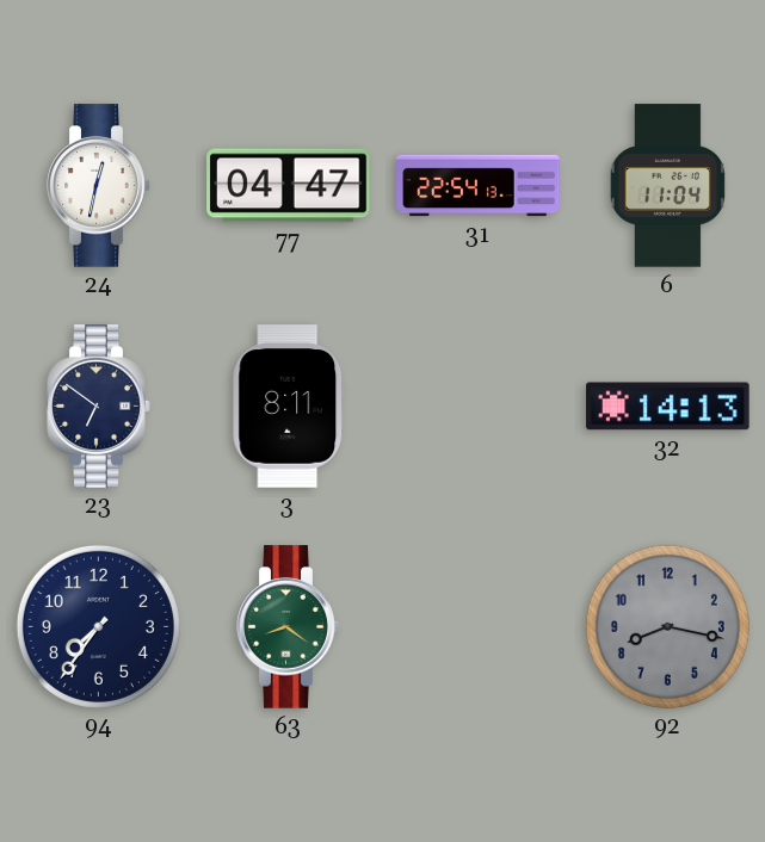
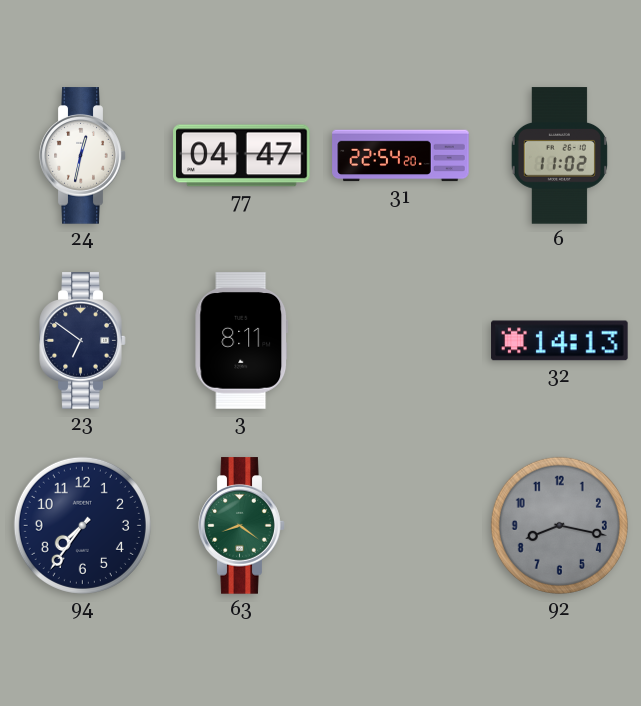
31: 22:54:13 -> 22:54:20
6: 11:04 -> 11:02
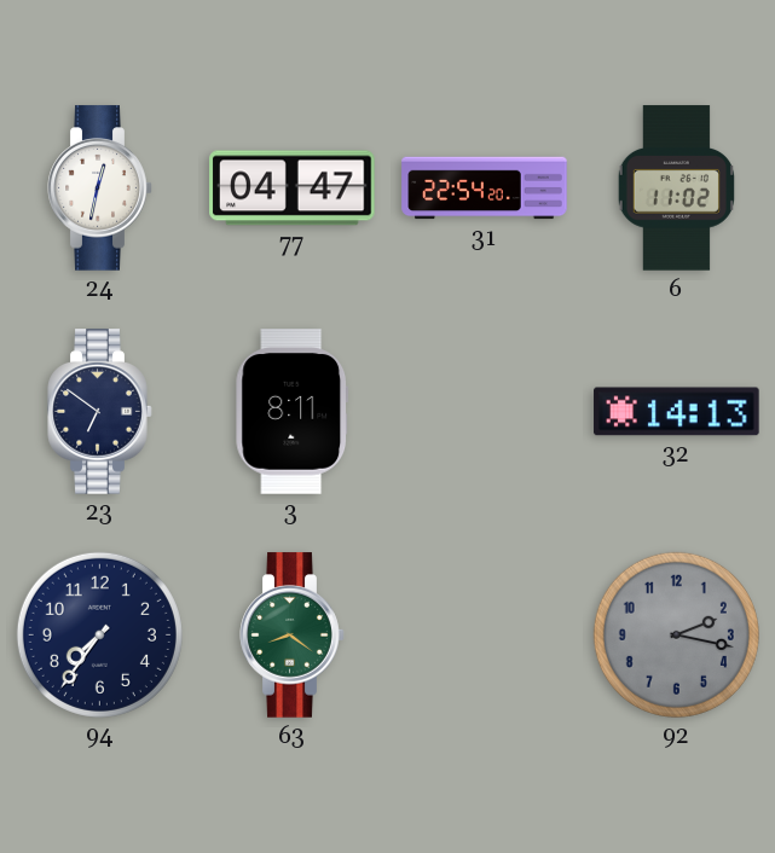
92: 8:17 -> 2:17
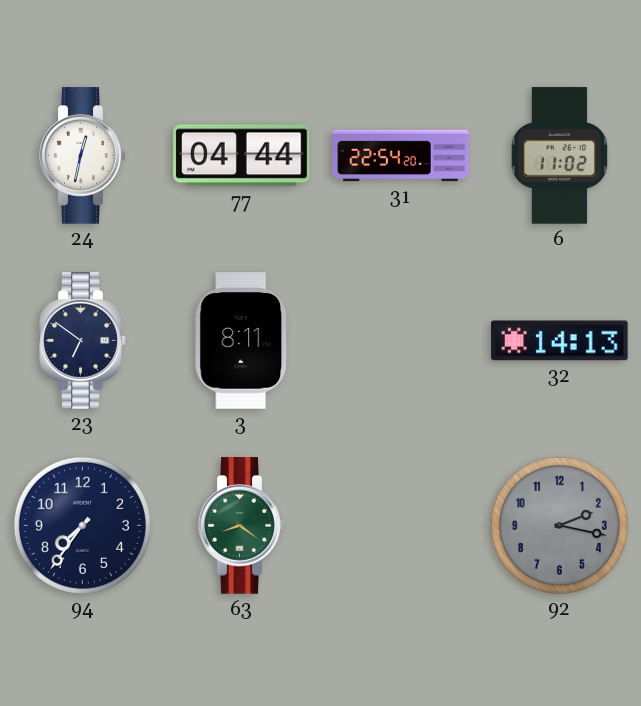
77: 04:47 -> 04:44
